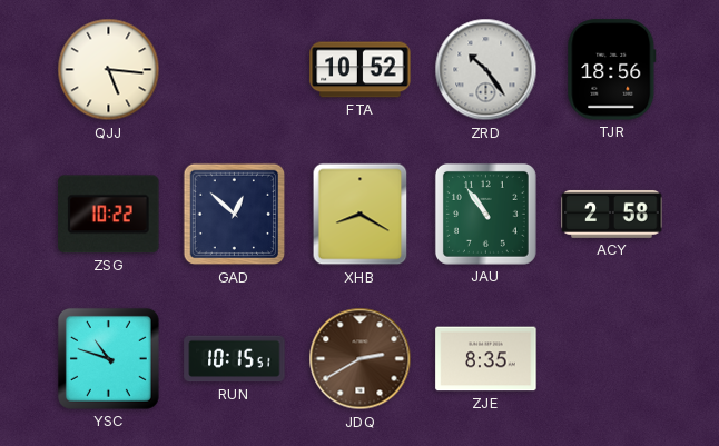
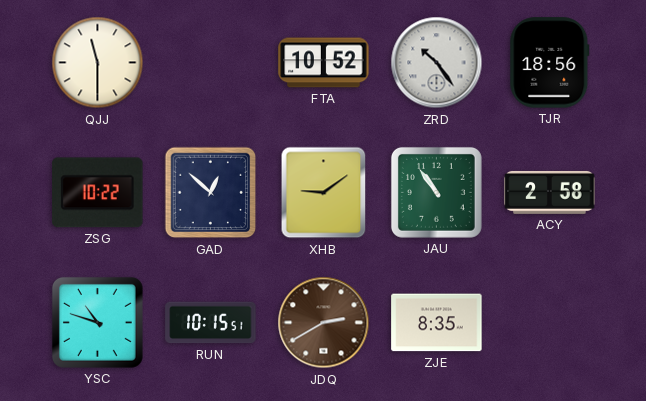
QJJ: 5:16 -> 11:30
XHB: 8:20 -> 9:09
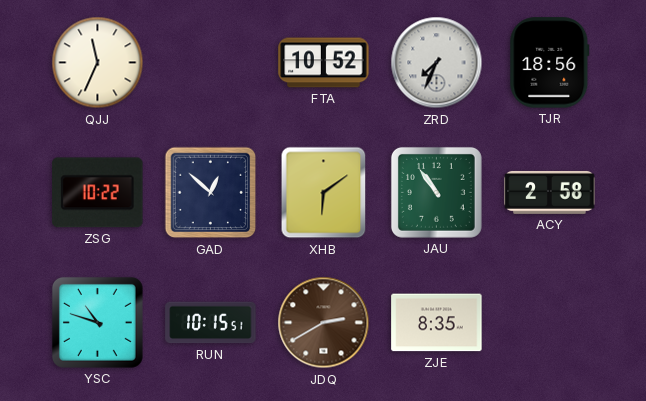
QJJ: 11:30 -> 11:34
ZRD: 10:24 -> 7:34
XHB: 9:09 -> 6:09
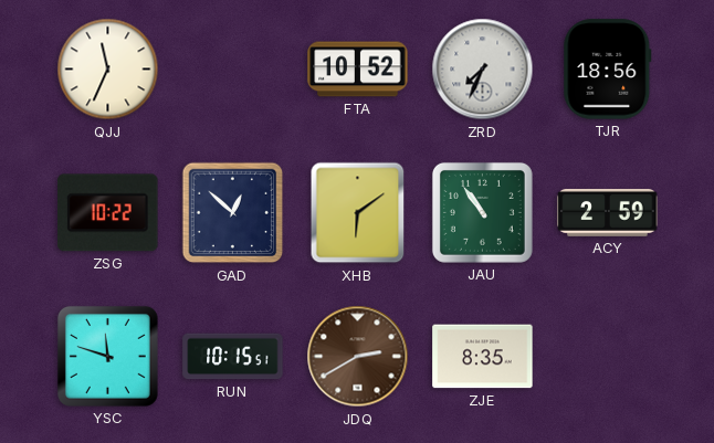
ACY: 2:58 -> 2:59
YSC: 10:48 -> 11:48
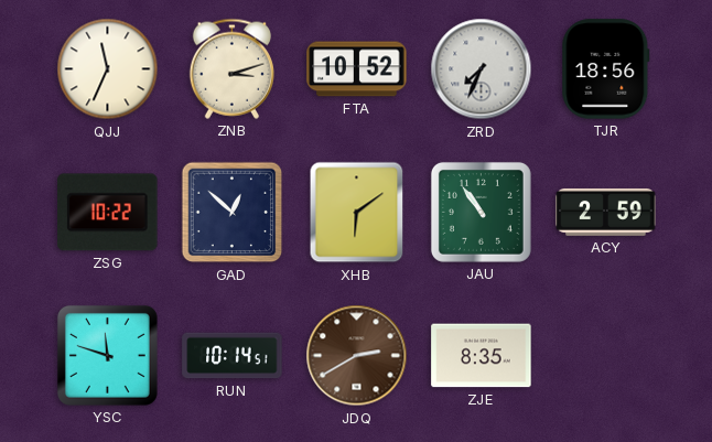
ZNB: none -> 3:12
RUN: 10:15 -> 10:14
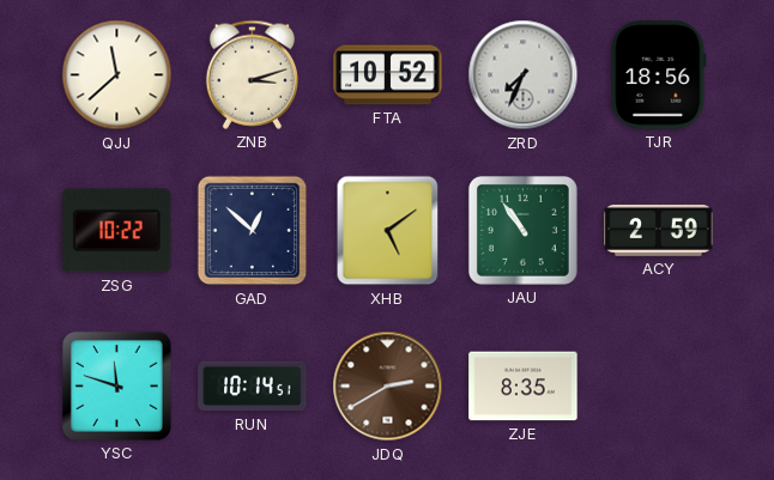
QJJ: 11:34 -> 11:38
XHB: 6:09 -> 5:09
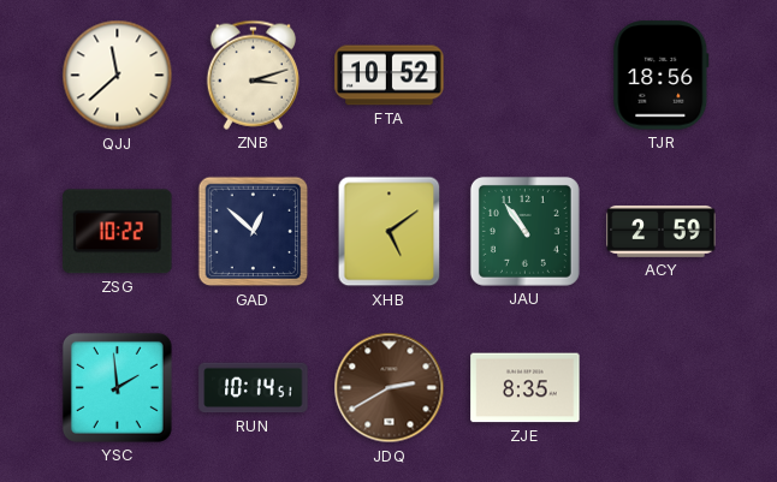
ZRD: 7:34 -> none
YSC: 11:48 -> 1:59
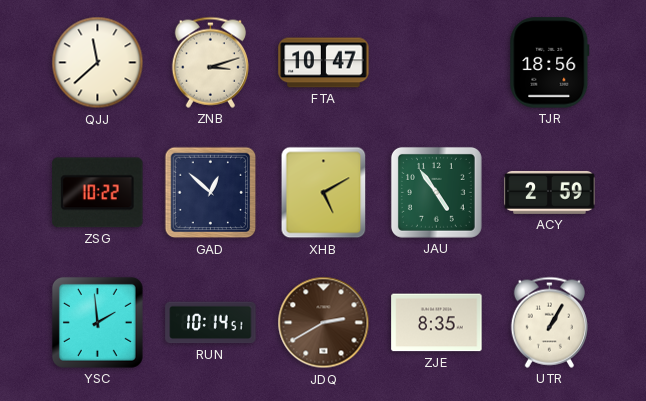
FTA: 10:52 -> 10:47
XHB: 5:09 -> 5:10
JAU: 10:54 -> 4:54
UTR: none -> 1:05
